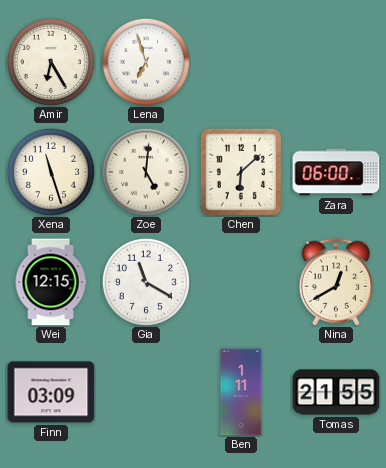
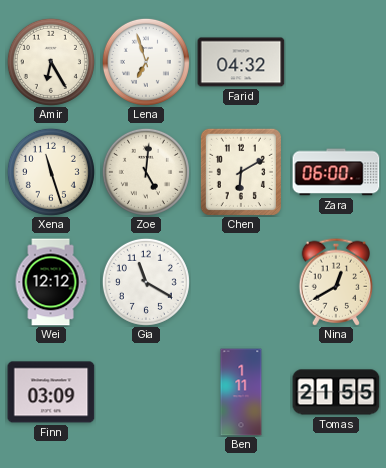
Farid: none -> 04:32
Chen: 6:08 -> 6:10
Wei: 12:15 -> 12:12
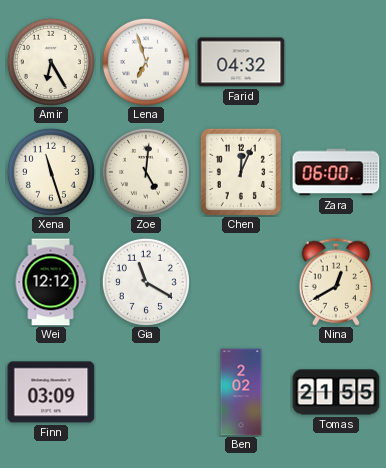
Chen: 6:10 -> 12:04
Ben: 1:11 -> 2:02
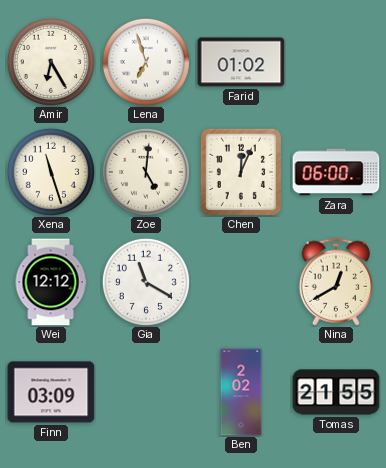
Farid: 04:32 -> 01:02
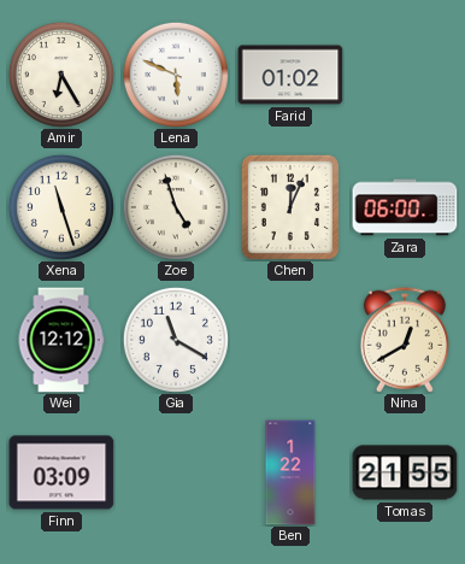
Lena: 6:57 -> 5:49
Zoe: 5:01 -> 4:57
Ben: 2:02 -> 1:22
